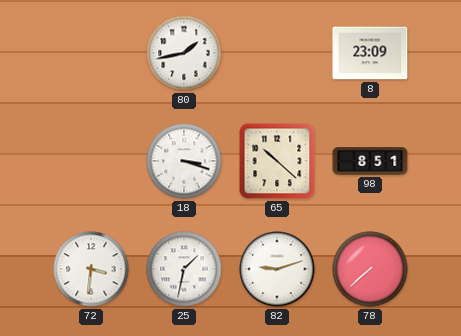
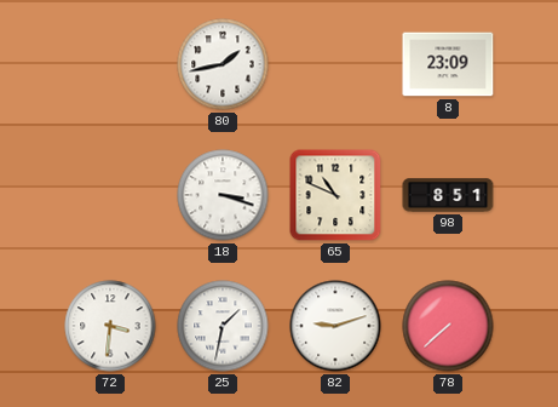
65: 10:22 -> 10:49
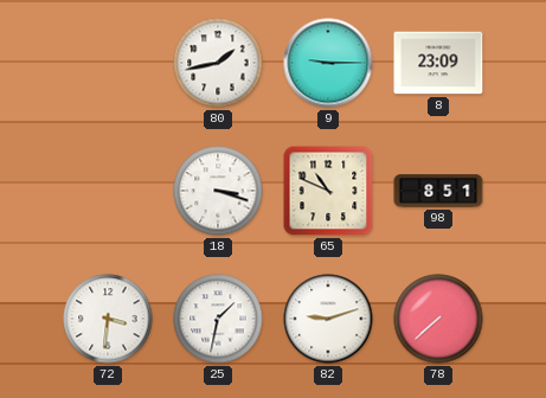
9: none -> 9:15
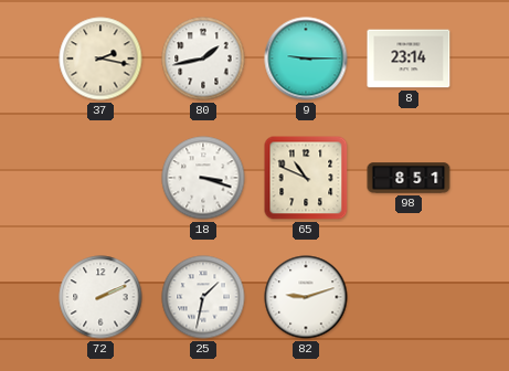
37: none -> 2:17
8: 23:09 -> 23:14
72: 3:31 -> 2:11
78: 7:38 -> none
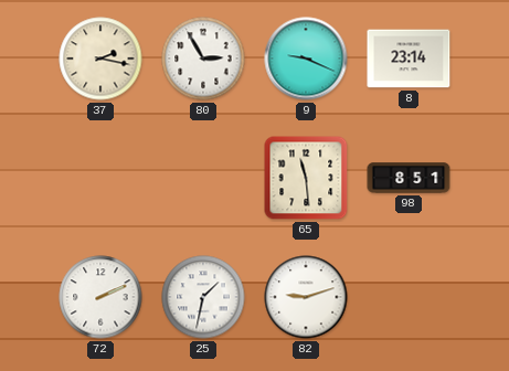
80: 1:43 -> 2:55
9: 9:15 -> 9:19
18: 3:18 -> none
65: 10:49 -> 11:29
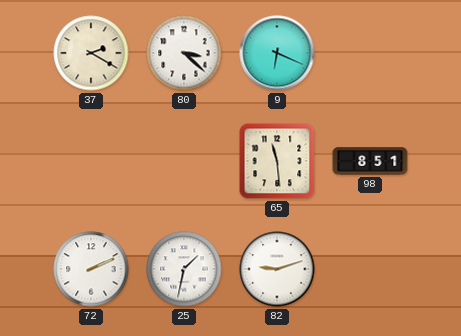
37: 2:17 -> 2:20
80: 2:55 -> 3:22
9: 9:19 -> 6:19
8: 23:14 -> none
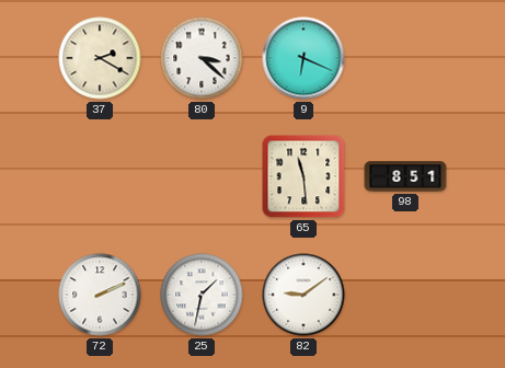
82: 9:12 -> 9:09
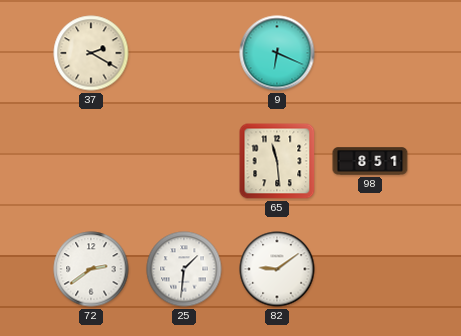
80: 3:22 -> none
72: 2:11 -> 2:39
25: 1:32 -> 1:31
